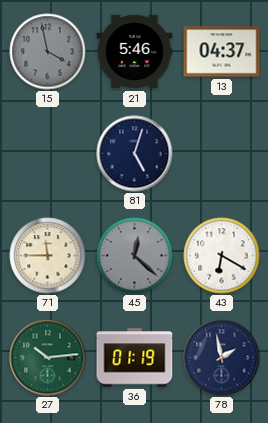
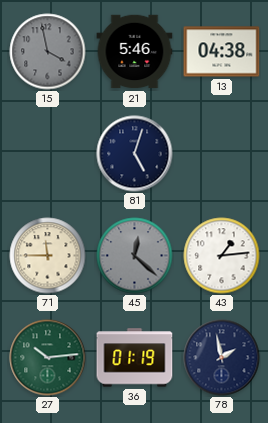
13: 04:37 -> 04:38
43: 6:20 -> 1:14
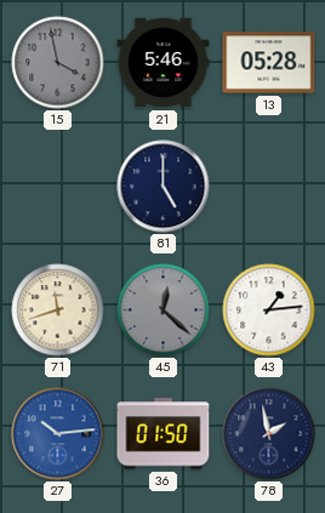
13: 04:38 -> 05:28
81: 5:03 -> 5:00
71: 11:45 -> 11:42
27 dial: green -> blue
36: 01:19 -> 01:50
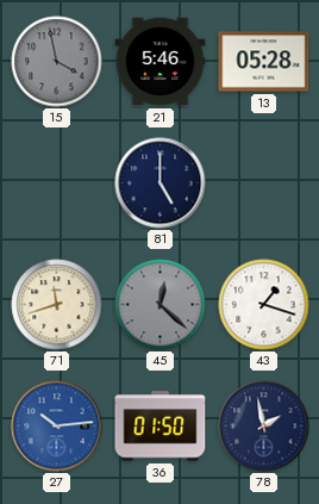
43: 1:14 -> 1:18
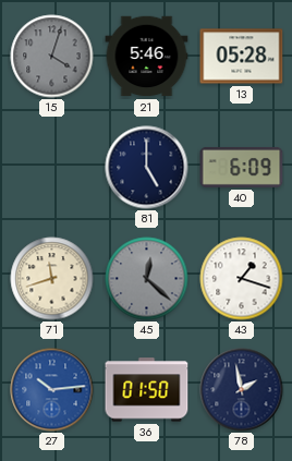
15: 3:58 -> 4:03
40: none -> 6:09
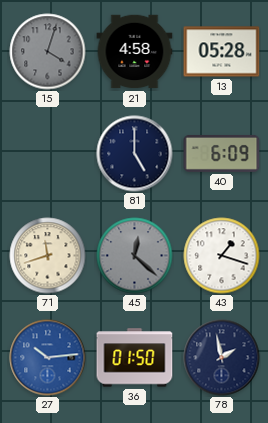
21: 5:46 -> 4:58
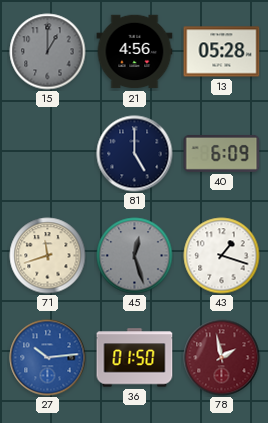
15: 4:03 -> 1:00
21: 4:58 -> 4:56
45: 12:22 -> 12:27
78 dial: navy -> burgundy
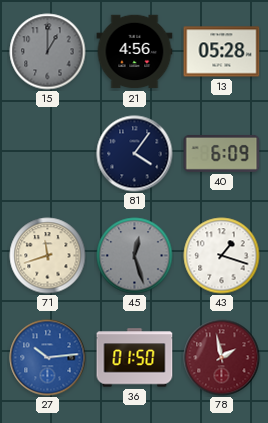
81: 5:00 -> 4:06
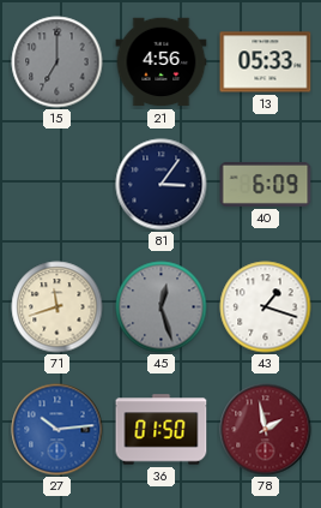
15: 1:00 -> 7:00
13: 05:28 -> 05:33
81: 4:06 -> 3:06
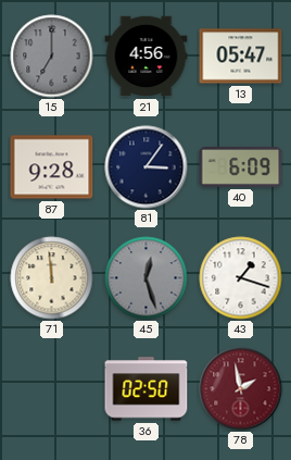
13: 05:33 -> 05:47
87: none -> 9:28
71: 11:42 -> 11:59
27: 10:14 -> none
36: 01:50 -> 02:50
